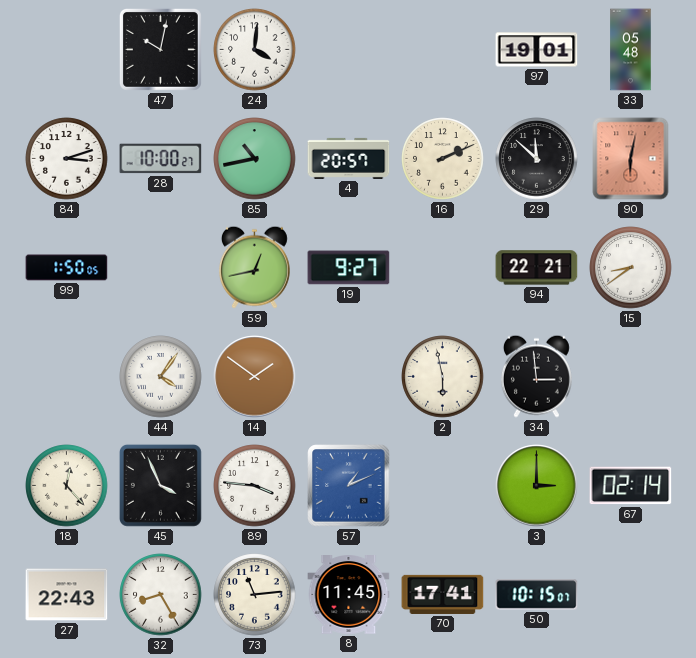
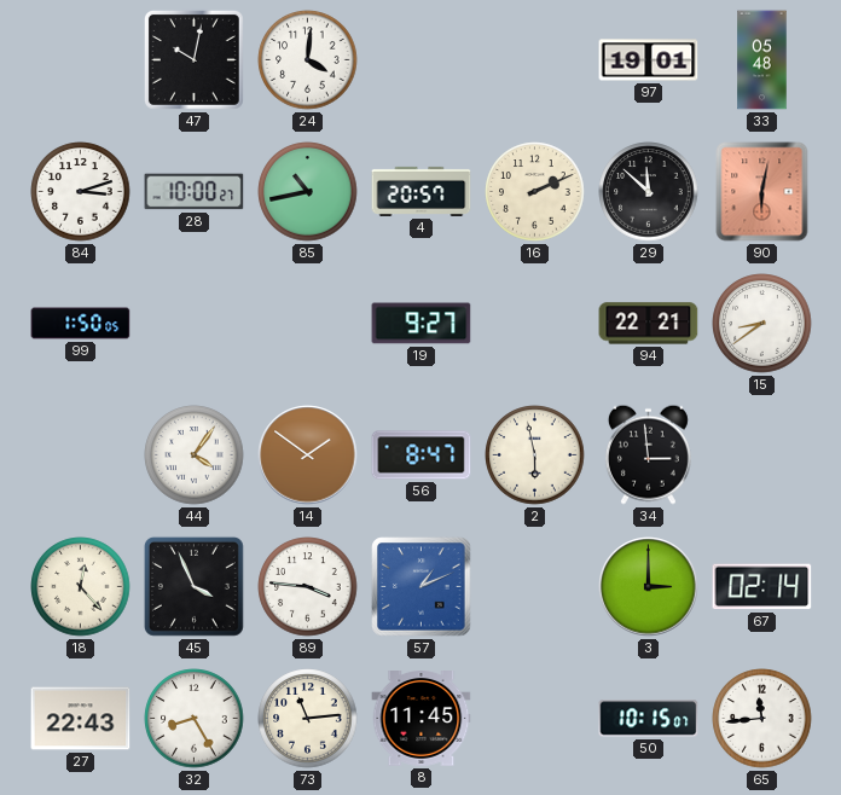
59: 12:43 -> none
56: none -> 8:47
70: 17:41 -> none
65: none -> 11:44
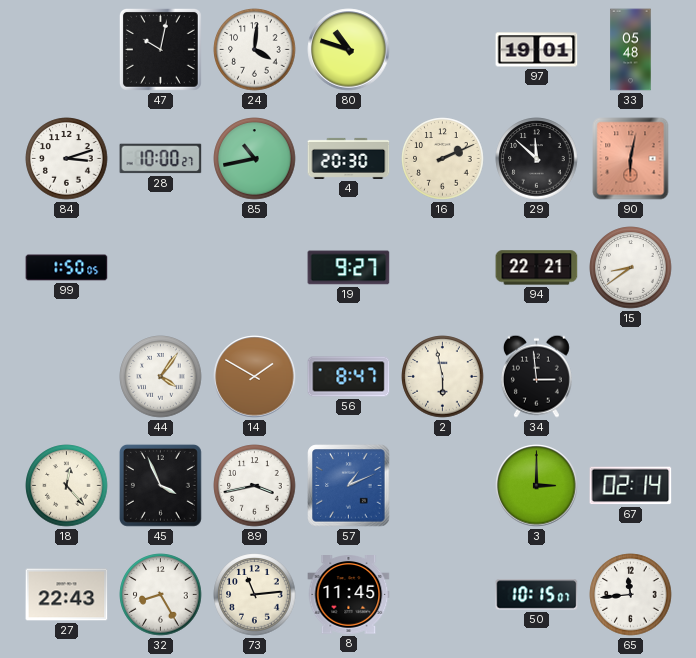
80: none -> 10:48
4: 20:57 -> 20:30
14: 1:51 -> 1:50
89: 3:46 -> 3:43
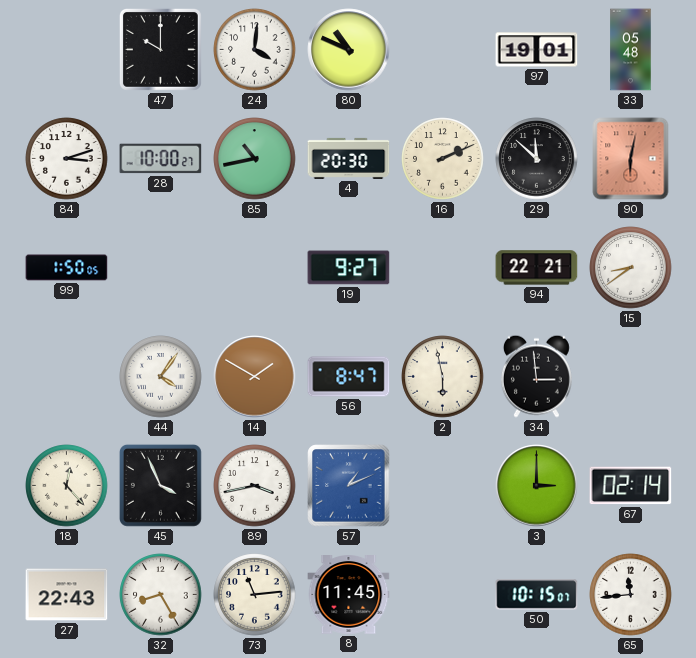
47: 10:02 -> 10:00
80: 10:48 -> 10:49
